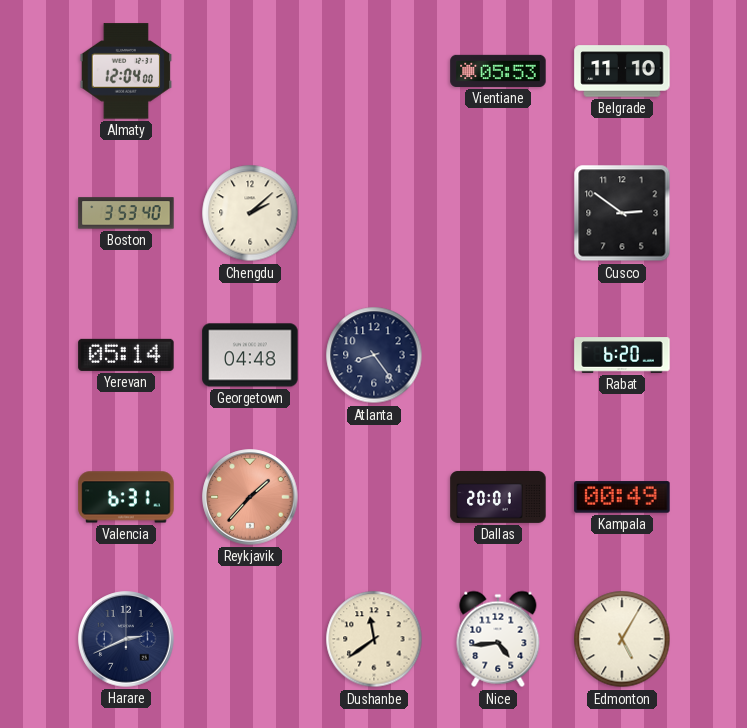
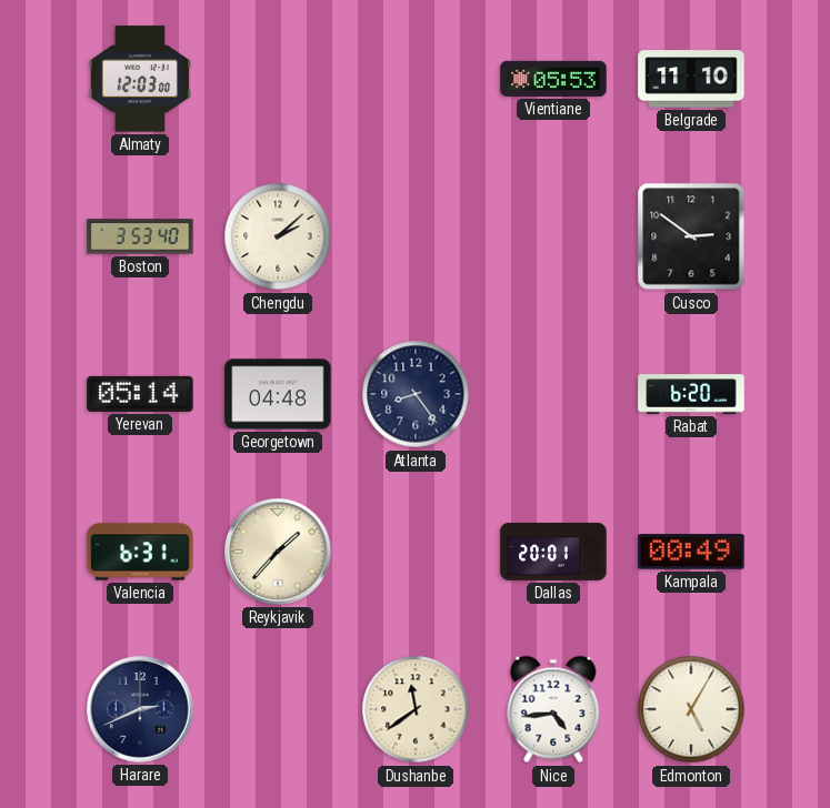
Almaty: 12:04 -> 12:03
Reykjavik dial: salmon -> cream
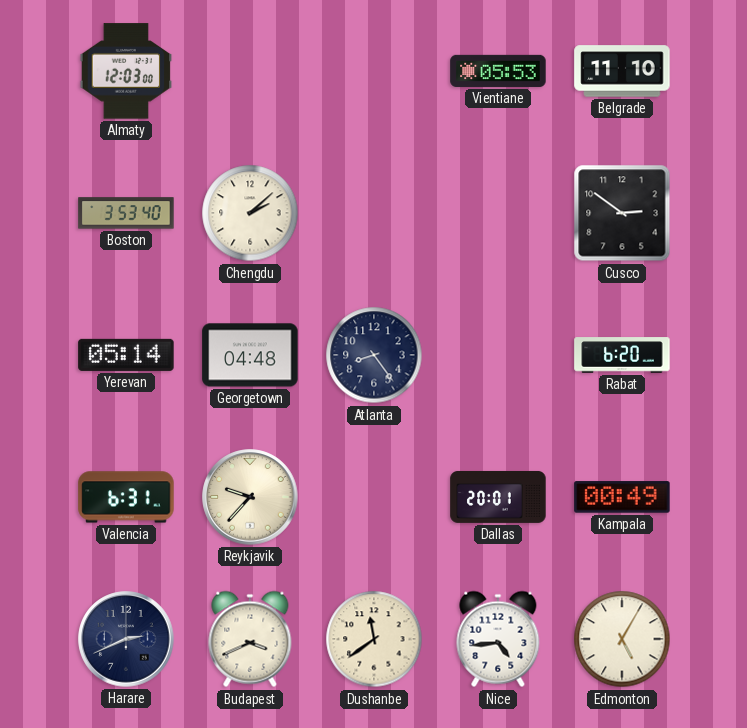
Reykjavik: 1:37 -> 9:37
Budapest: none -> 3:41
